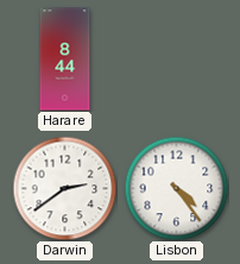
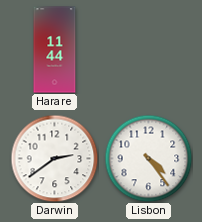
Harare: 8:44 -> 11:44
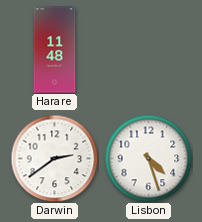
Harare: 11:44 -> 11:48
Lisbon: 4:24 -> 4:27
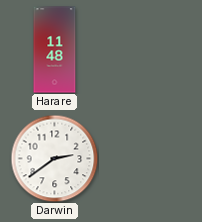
Lisbon: 4:27 -> none
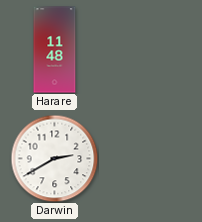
Darwin: 2:39 -> 2:40
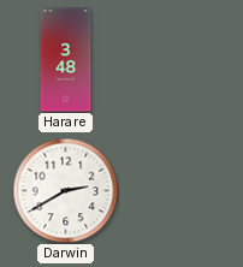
Harare: 11:48 -> 3:48
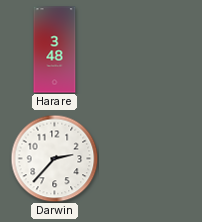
Darwin: 2:40 -> 2:37
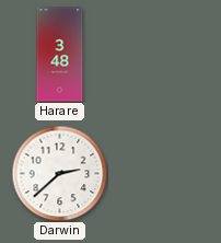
Darwin: 2:37 -> 2:38
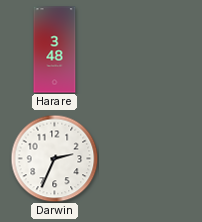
Darwin: 2:38 -> 2:34
